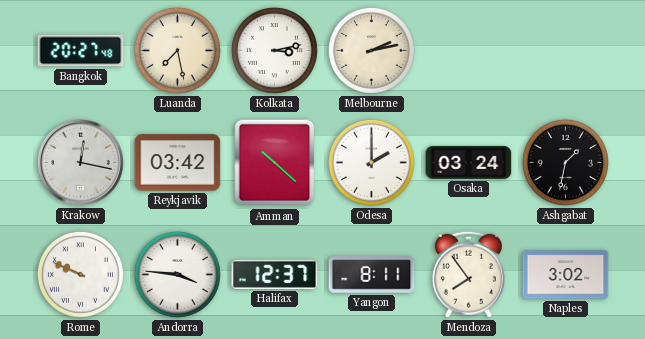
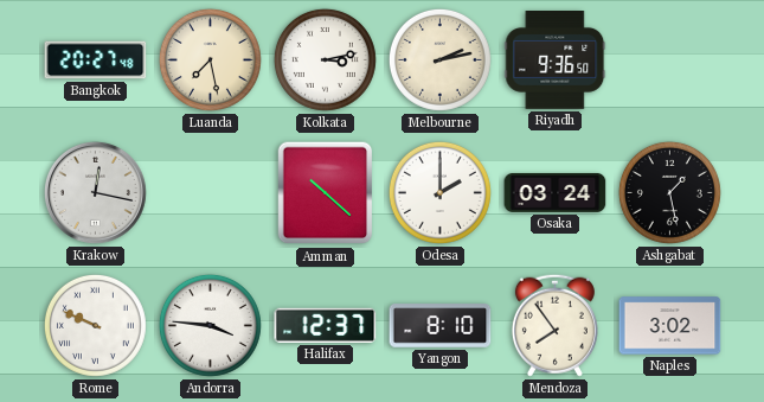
Riyadh: none -> 9:36
Reykjavik: 03:42 -> none
Ashgabat: 1:32 -> 1:28
Yangon: 8:11 -> 8:10
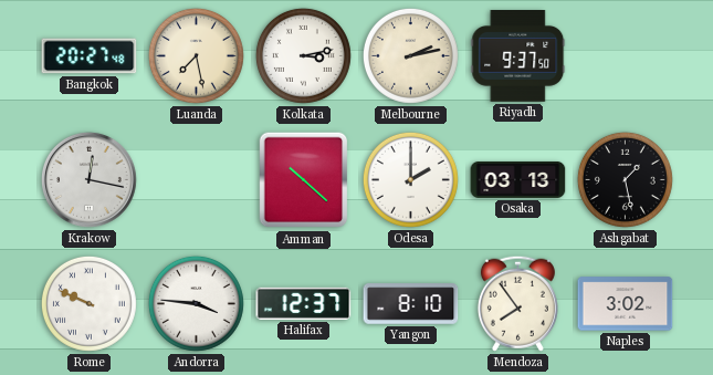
Riyadh: 9:36 -> 9:37
Osaka: 03:24 -> 03:13
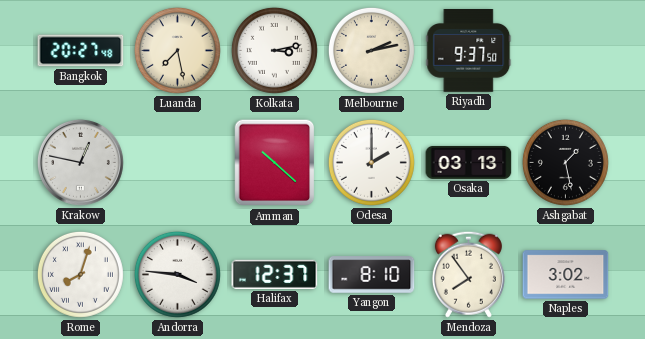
Krakow: 12:17 -> 12:47
Rome: 9:49 -> 8:03
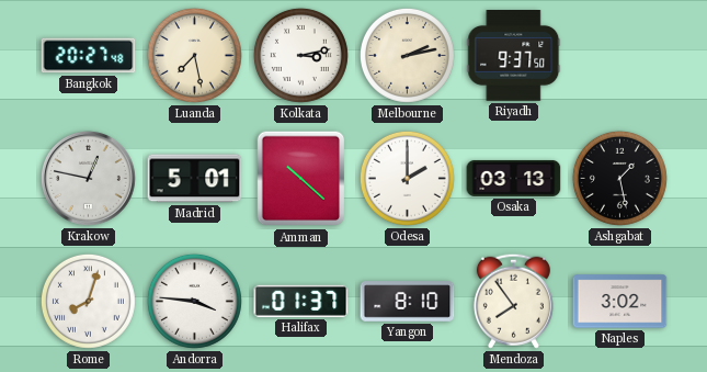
Madrid: none -> 5:01
Halifax: 12:37 -> 01:37
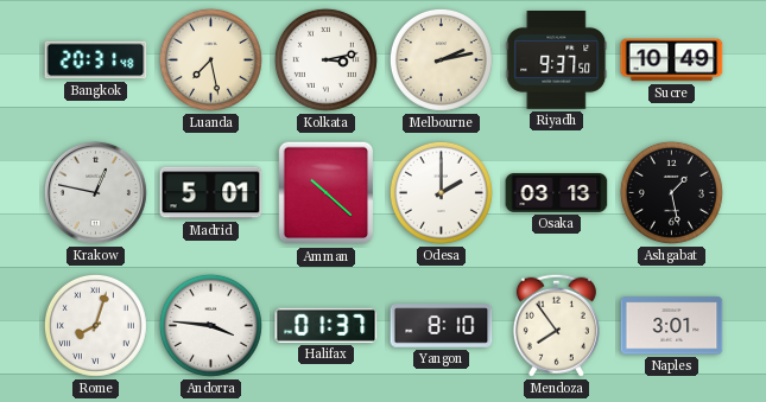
Bangkok: 20:27 -> 20:31
Sucre: none -> 10:49
Naples: 3:02 -> 3:01
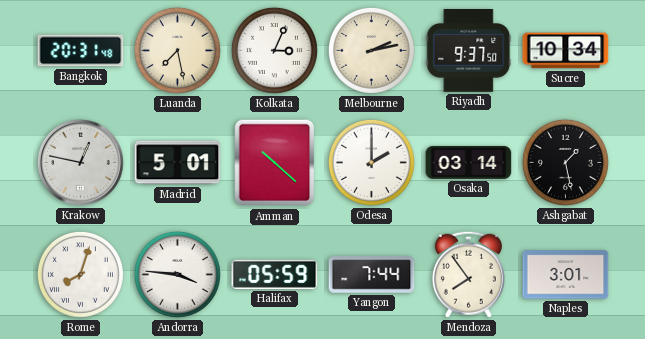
Kolkata: 3:13 -> 3:04
Sucre: 10:49 -> 10:34
Osaka: 03:13 -> 03:14
Halifax: 01:37 -> 05:59
Yangon: 8:10 -> 7:44
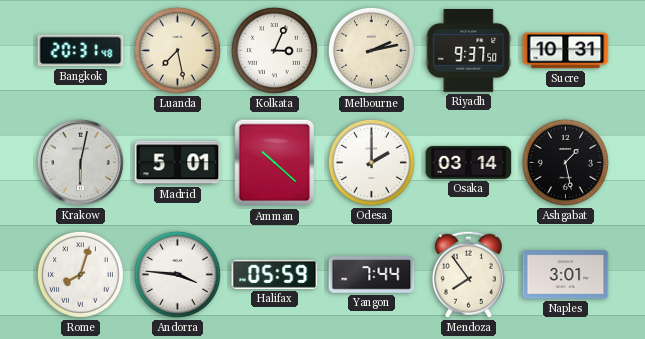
Sucre: 10:34 -> 10:31
Krakow: 12:47 -> 6:02
